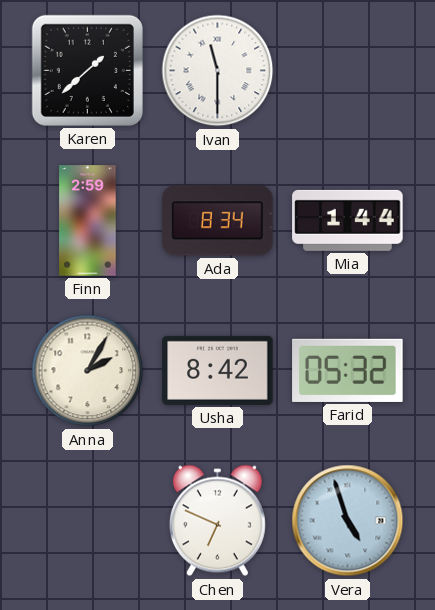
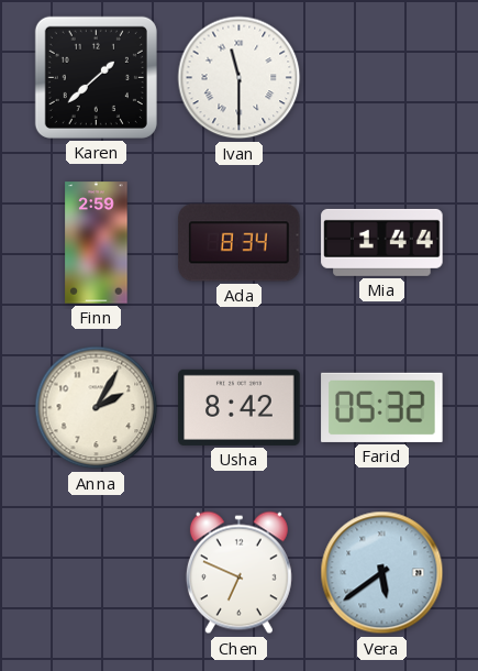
Vera: 4:57 -> 5:39
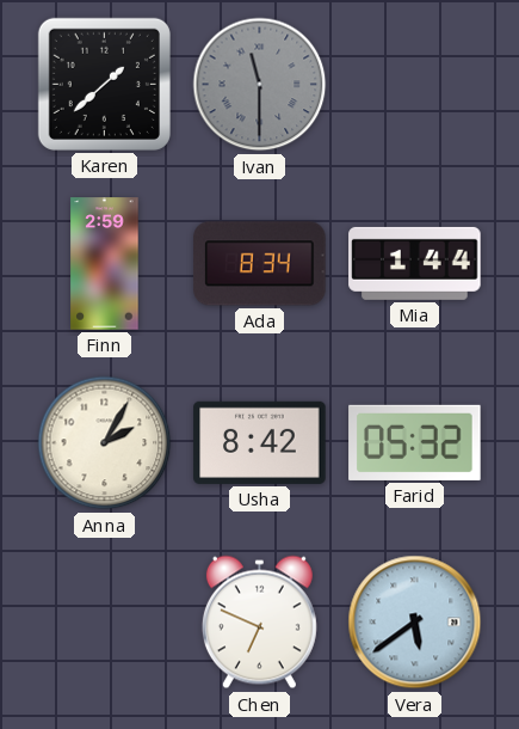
Ivan dial: white -> grey
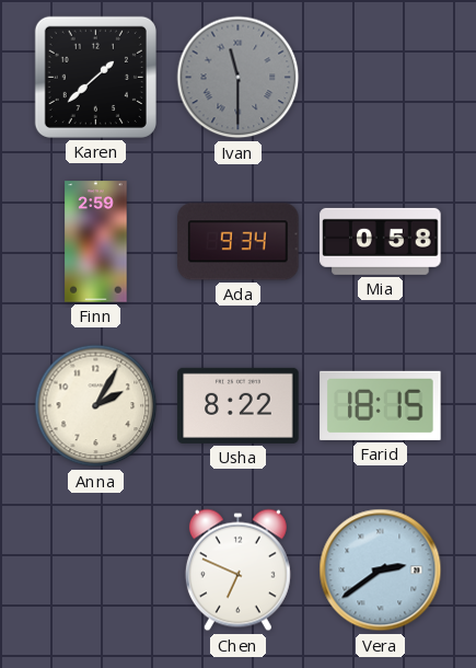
Ada: 8:34 -> 9:34
Mia: 1:44 -> 0:58
Usha: 8:42 -> 8:22
Farid: 05:32 -> 18:15
Vera: 5:39 -> 2:39
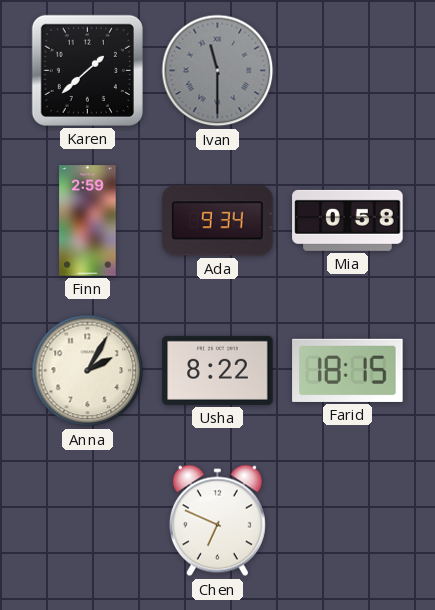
Vera: 2:39 -> none
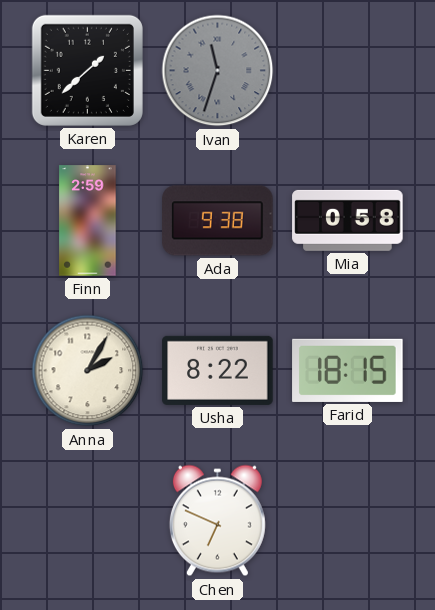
Ivan: 11:30 -> 11:33
Ada: 9:34 -> 9:38
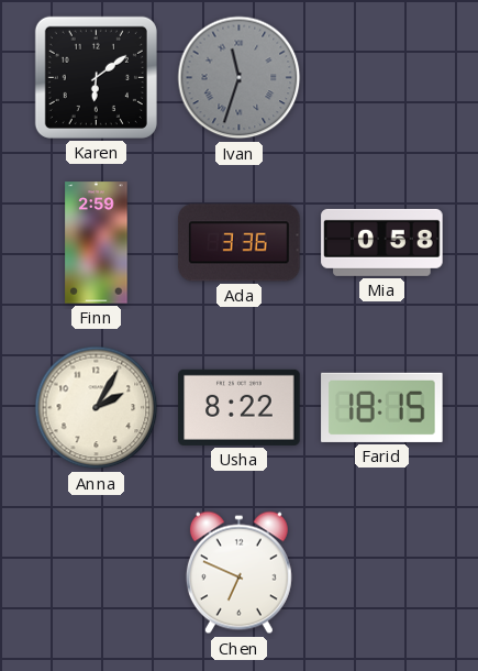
Karen: 1:38 -> 6:09
Ada: 9:38 -> 3:36
